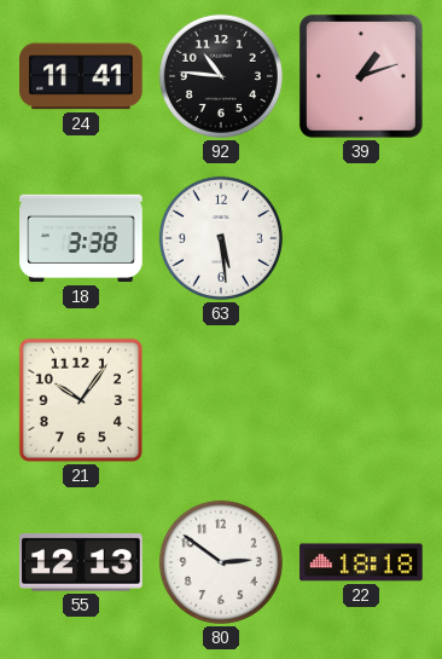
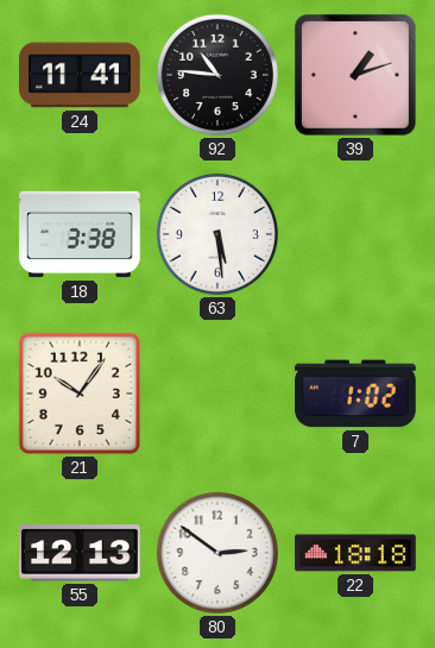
7: none -> 1:02
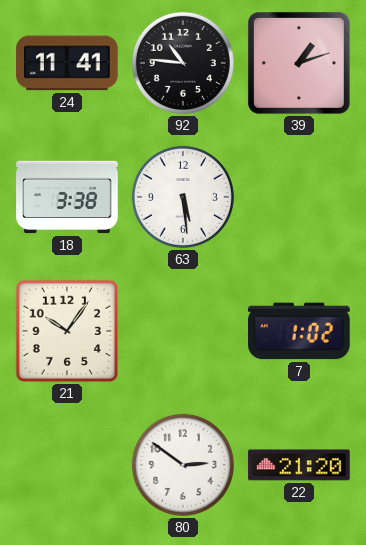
55: 12:13 -> none
22: 18:18 -> 21:20
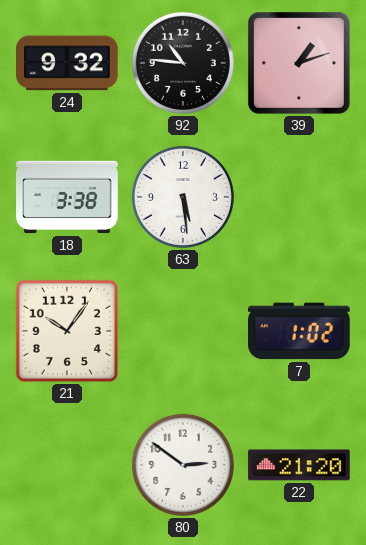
24: 11:41 -> 9:32
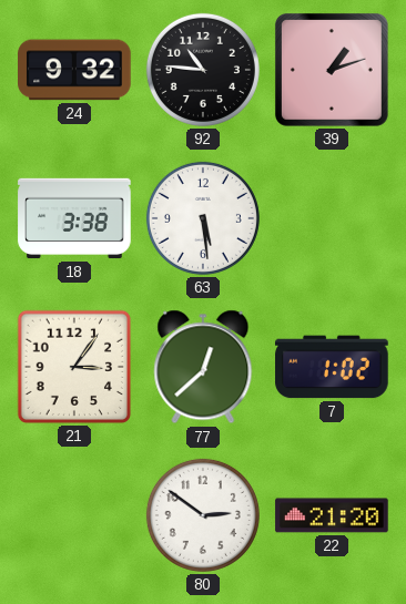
21: 10:06 -> 3:06
77: none -> 12:38
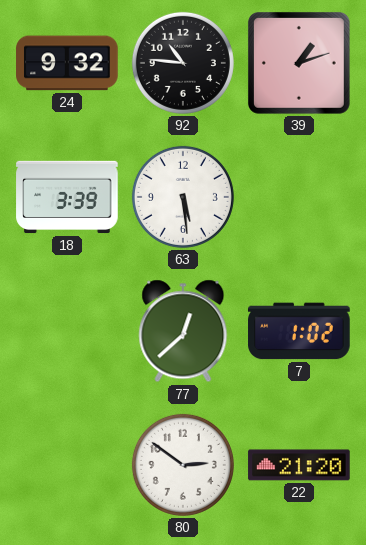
18: 3:38 -> 3:39
21: 3:06 -> none
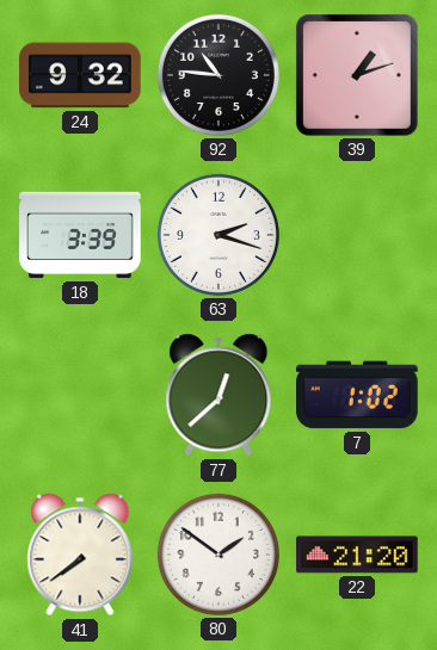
63: 5:29 -> 2:18
41: none -> 7:39
80: 2:51 -> 1:51
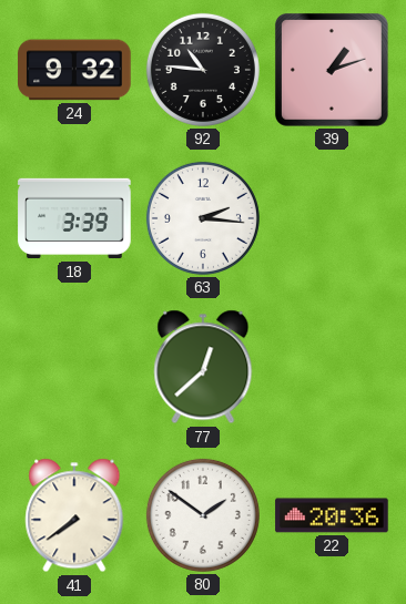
63: 2:18 -> 2:16
7: 1:02 -> none
22: 21:20 -> 20:36
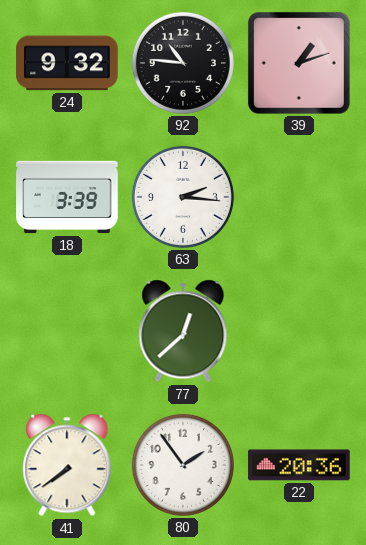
80: 1:51 -> 1:54
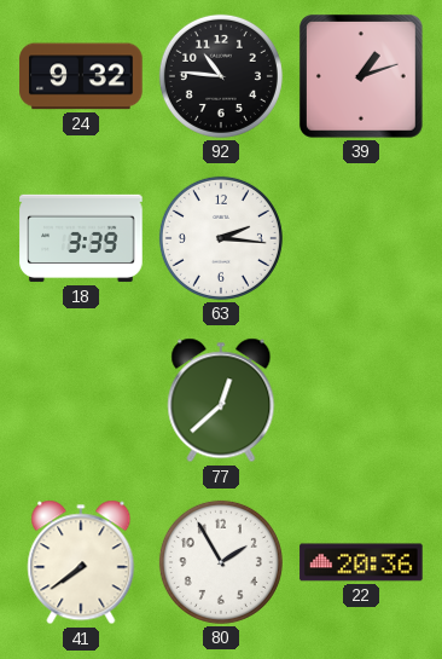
80: 1:54 -> 1:55
